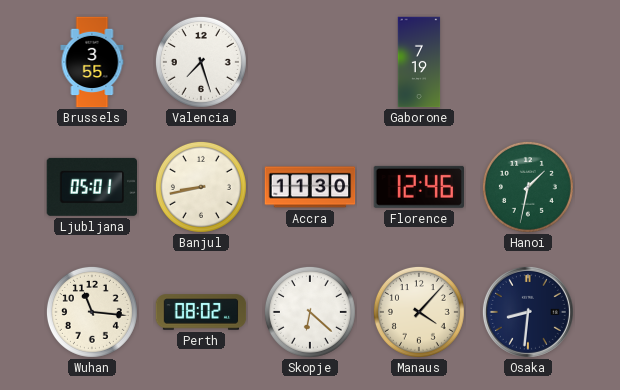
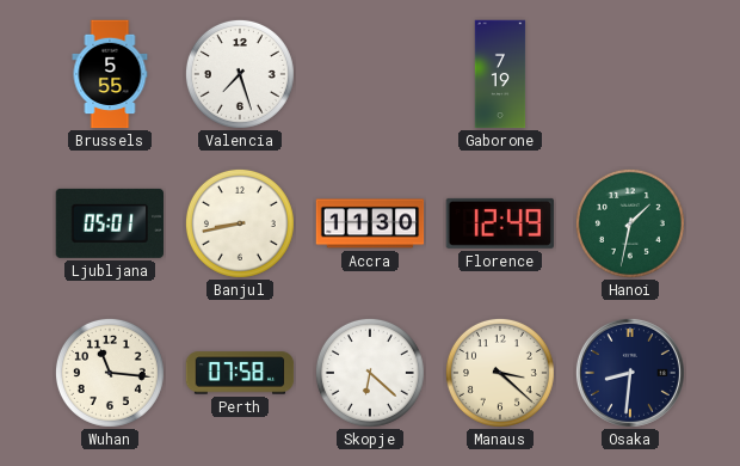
Brussels: 3:55 -> 5:55
Florence: 12:46 -> 12:49
Perth: 08:02 -> 07:58
Manaus: 4:07 -> 3:22
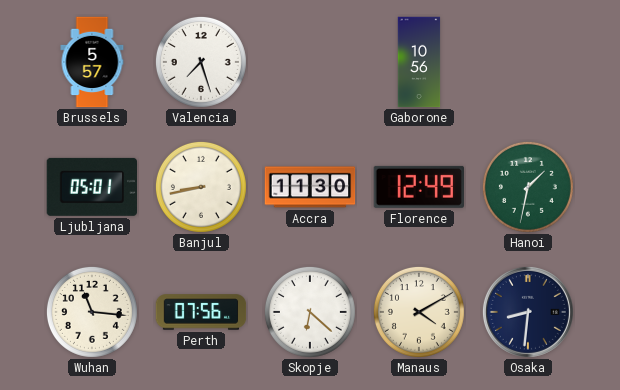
Brussels: 5:55 -> 5:57
Gaborone: 7:19 -> 10:56
Perth: 07:58 -> 07:56
Manaus: 3:22 -> 4:10
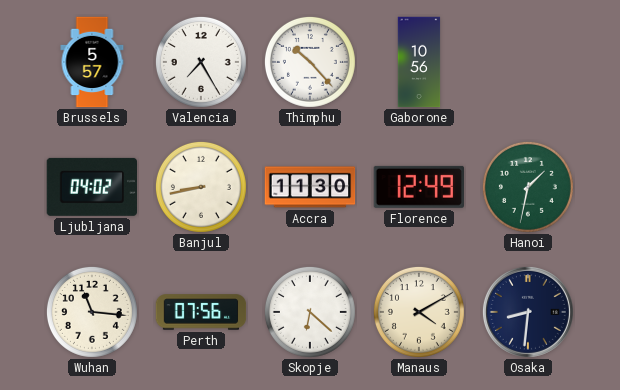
Valencia: 7:27 -> 7:25
Thimphu: none -> 10:23
Ljubljana: 05:01 -> 04:02
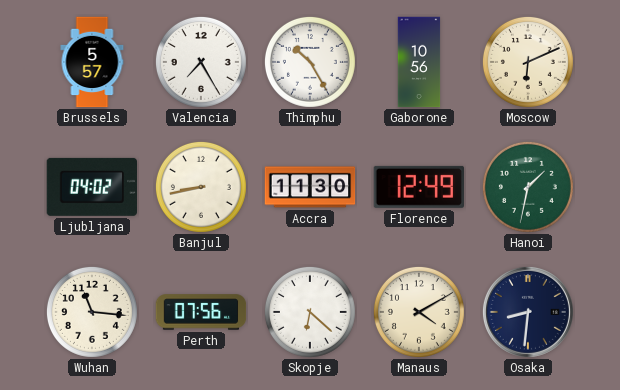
Thimphu: 10:23 -> 10:25
Moscow: none -> 6:11
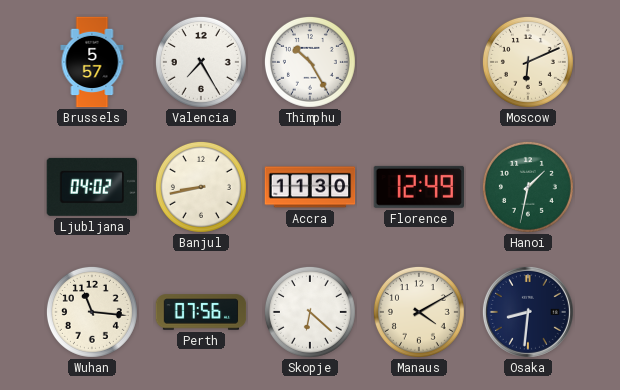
Gaborone: 10:56 -> none
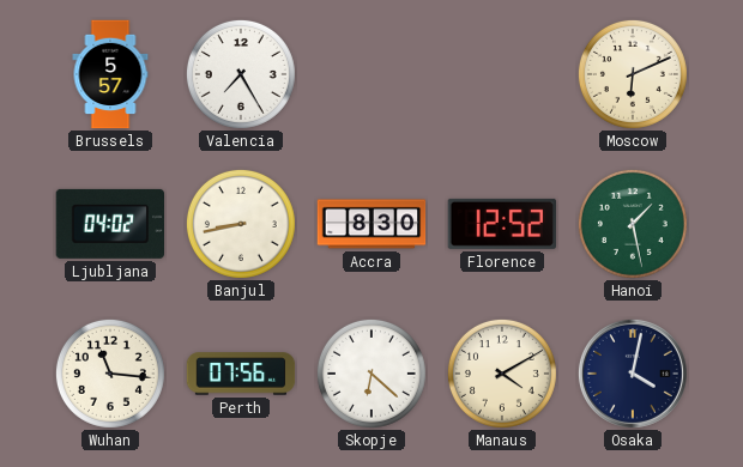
Thimphu: 10:25 -> none
Accra: 11:30 -> 8:30
Florence: 12:49 -> 12:52
Hanoi: 1:32 -> 1:28
Osaka: 8:31 -> 4:02
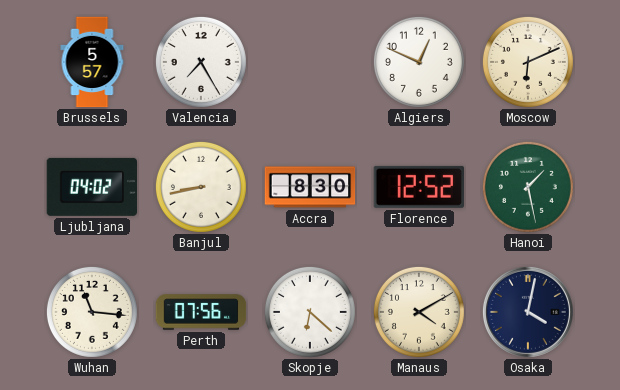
Algiers: none -> 12:49
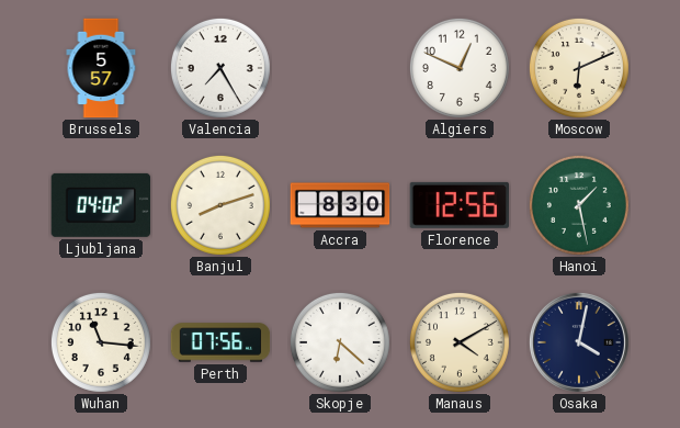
Banjul: 8:43 -> 8:12
Florence: 12:52 -> 12:56
